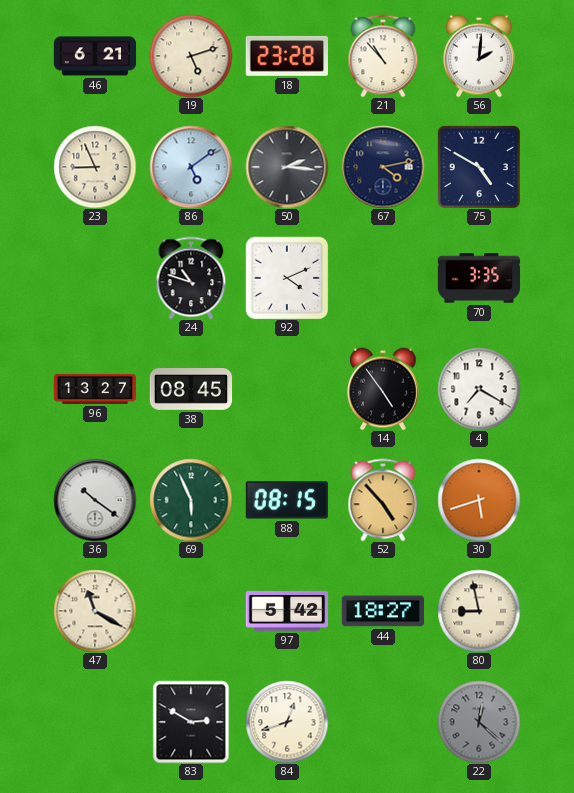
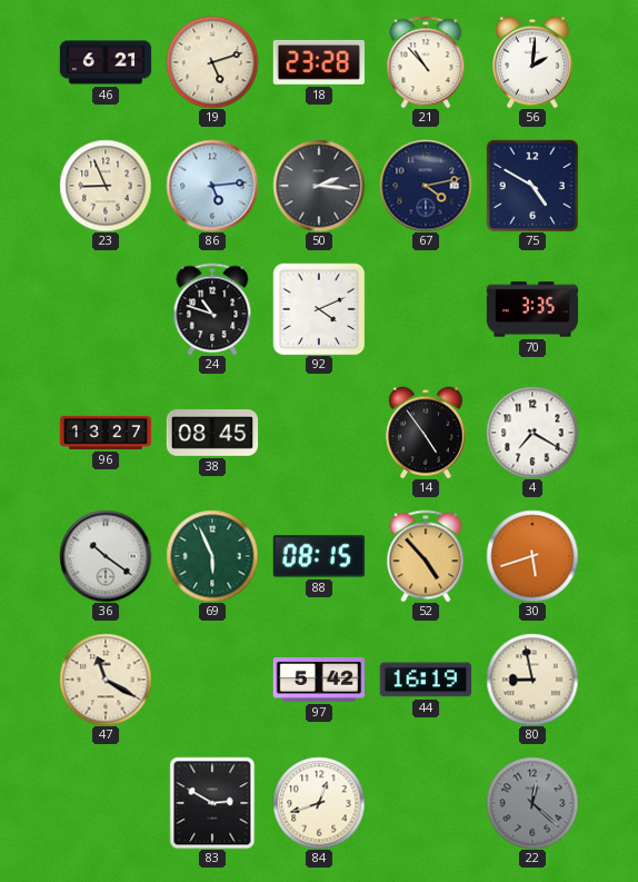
86: 5:09 -> 5:14
44: 18:27 -> 16:19
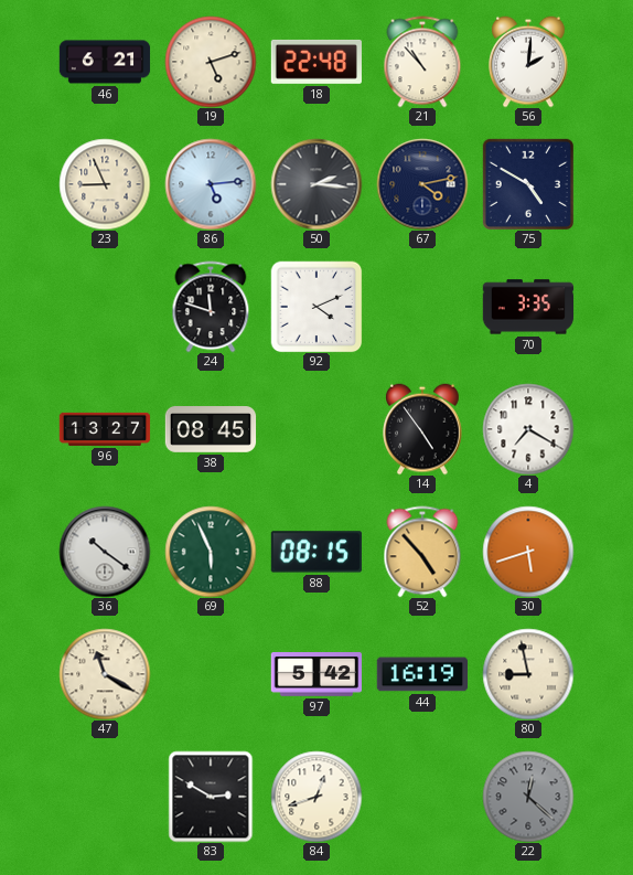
18: 23:28 -> 22:48
24: 10:48 -> 11:48
